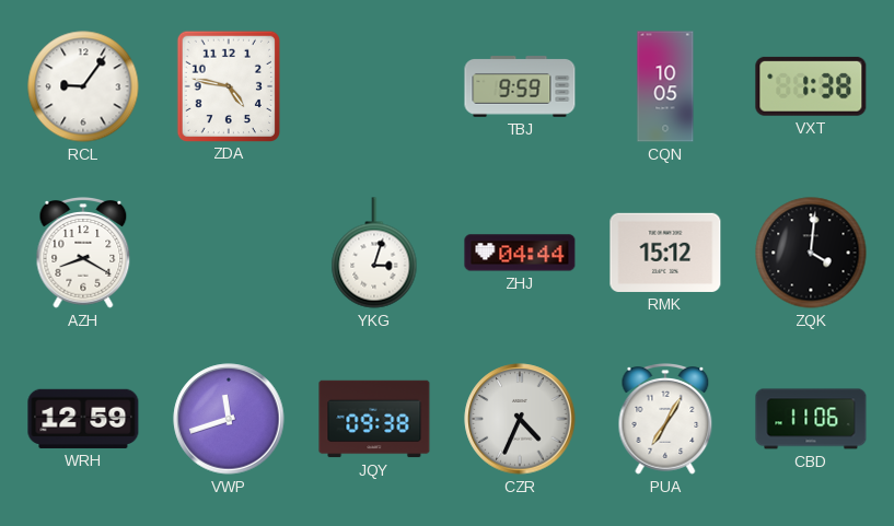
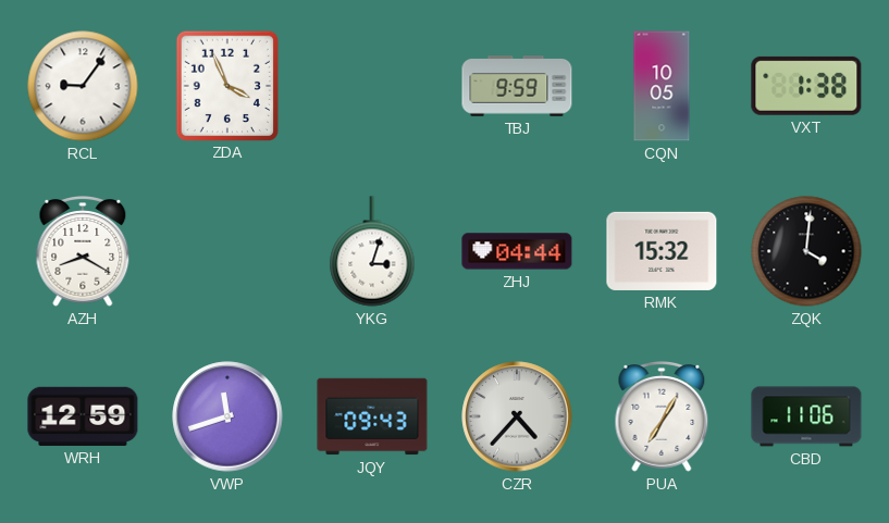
ZDA: 4:47 -> 3:56
RMK: 15:12 -> 15:32
JQY: 09:38 -> 09:43
CZR: 4:34 -> 4:37
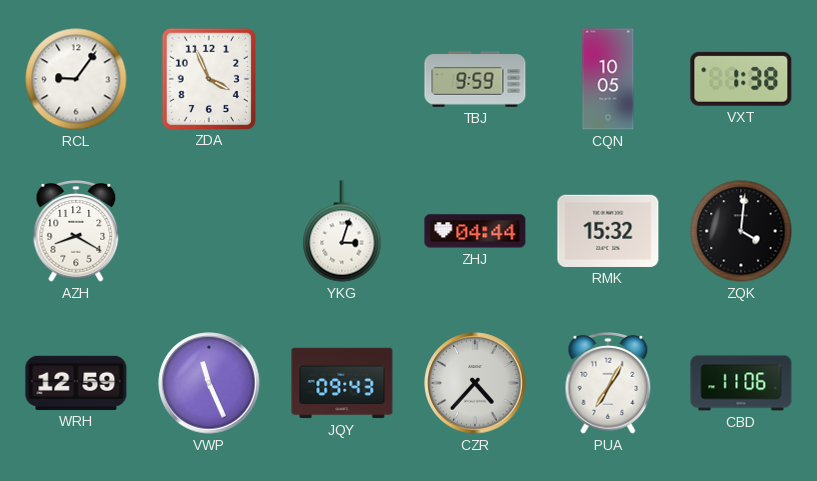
VWP: 11:42 -> 11:26
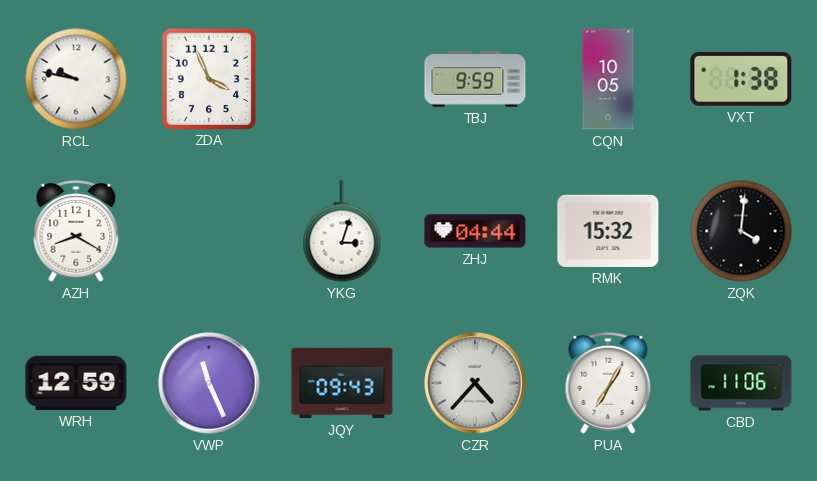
RCL: 9:06 -> 9:47
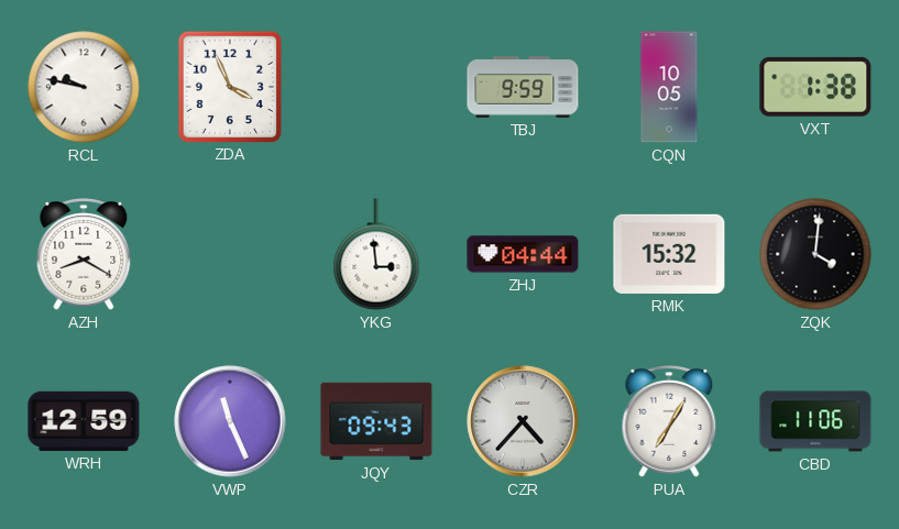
YKG: 3:03 -> 2:59
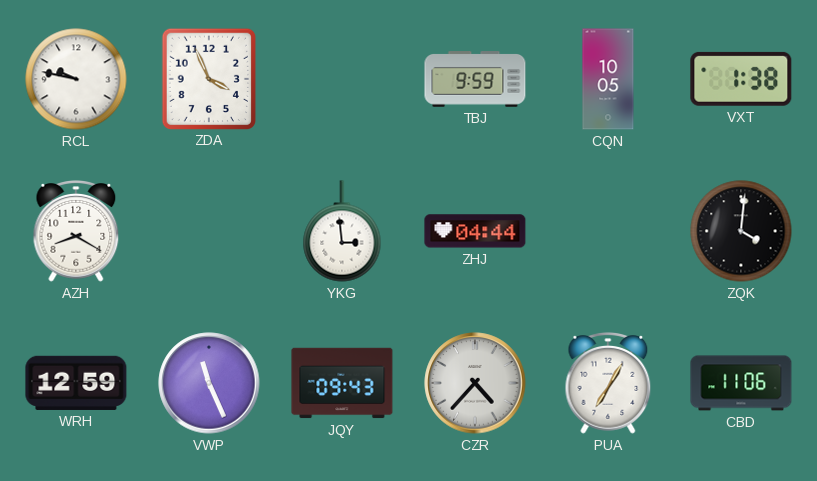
RMK: 15:32 -> none
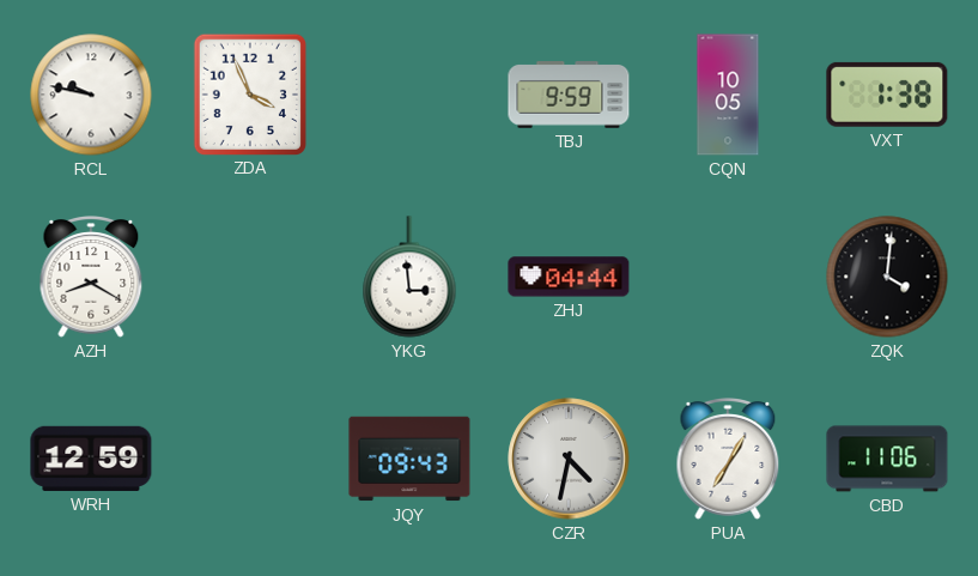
VWP: 11:26 -> none
CZR: 4:37 -> 4:32
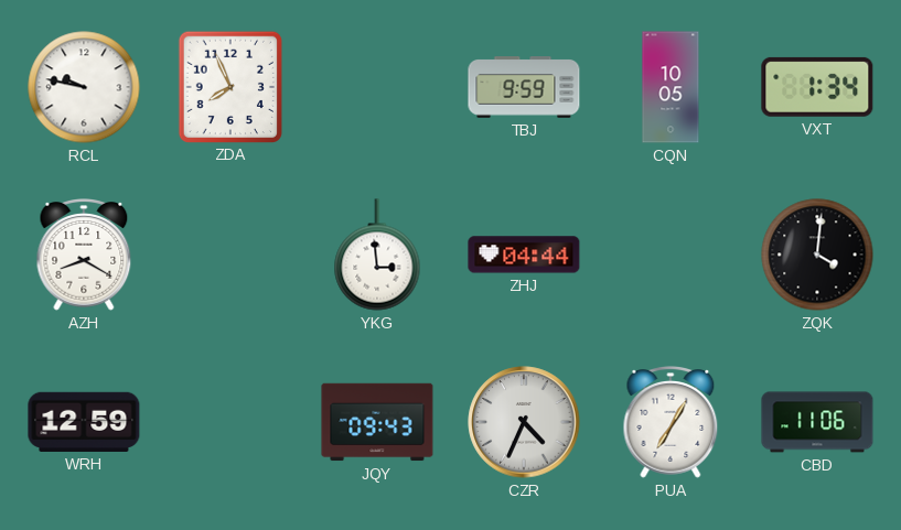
ZDA: 3:56 -> 7:56
VXT: 1:38 -> 1:34
CZR: 4:32 -> 4:34
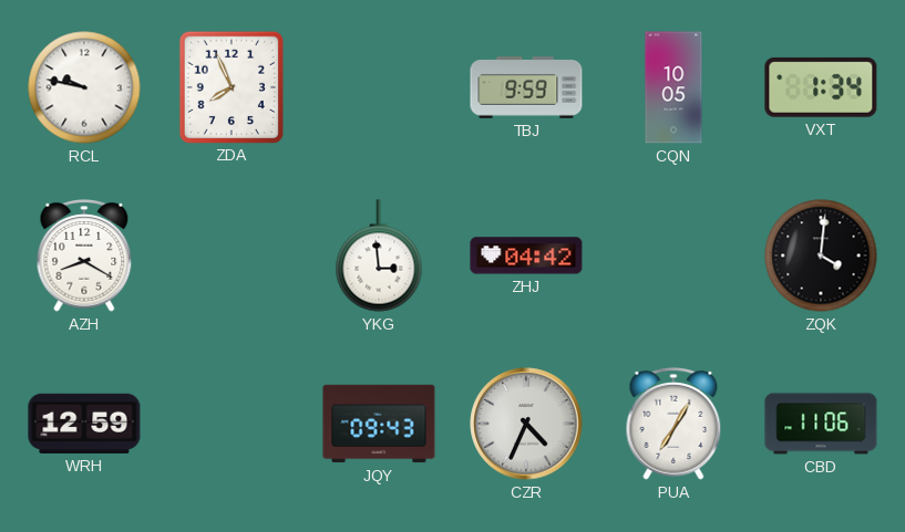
ZHJ: 04:44 -> 04:42
